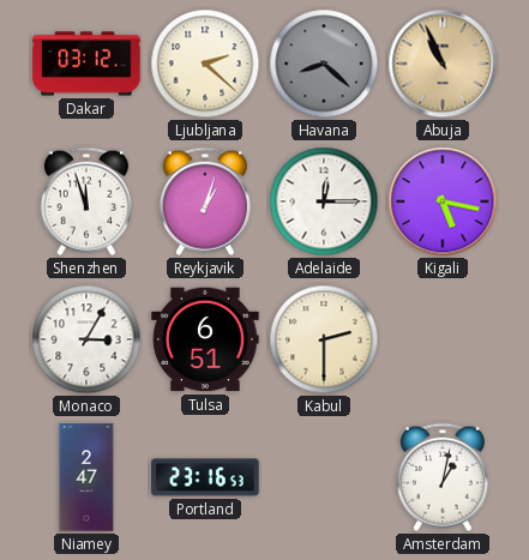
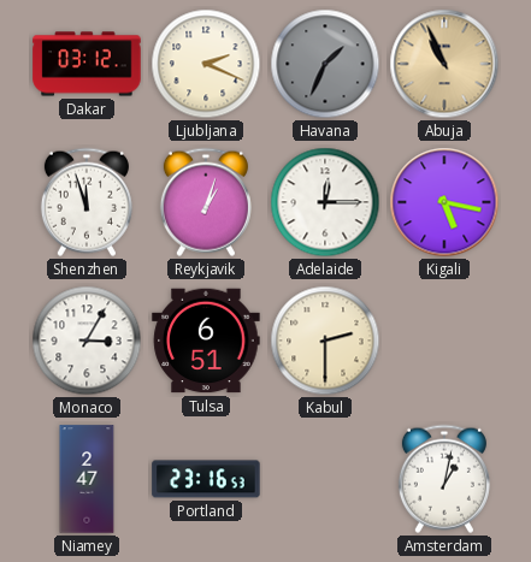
Ljubljana: 2:22 -> 2:19
Havana: 8:22 -> 1:34
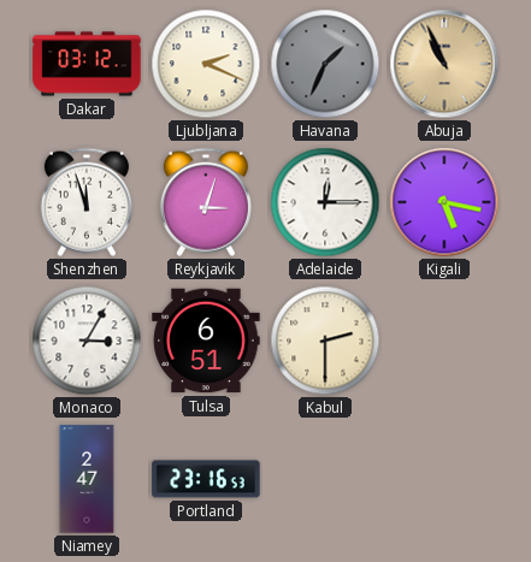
Reykjavik: 1:03 -> 3:03
Amsterdam: 1:02 -> none
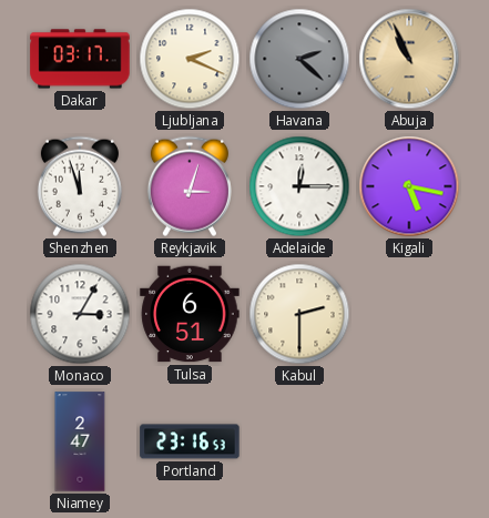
Dakar: 03:12 -> 03:17
Havana: 1:34 -> 2:22
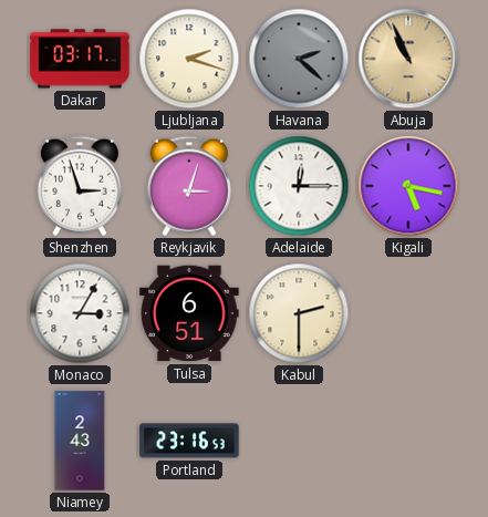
Ljubljana: 2:19 -> 2:18
Shenzhen: 11:57 -> 2:57
Niamey: 2:47 -> 2:43
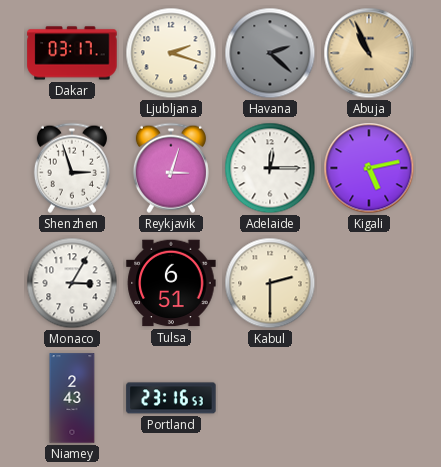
Kigali: 5:17 -> 5:13
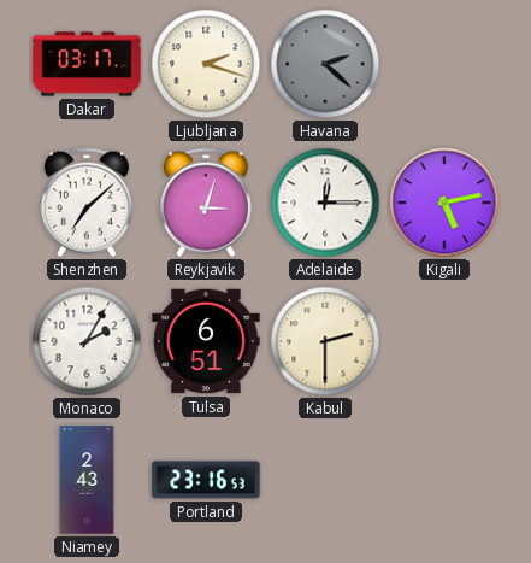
Abuja: 10:56 -> none
Shenzhen: 2:57 -> 7:08
Monaco: 3:05 -> 2:05
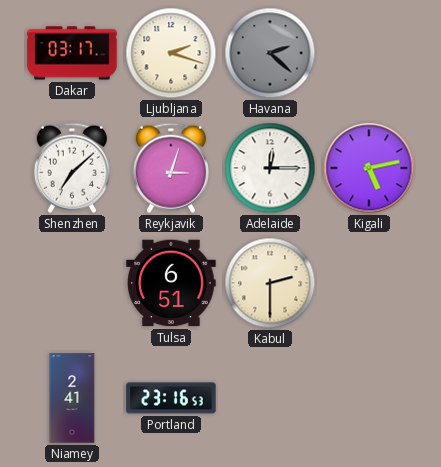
Monaco: 2:05 -> none
Niamey: 2:43 -> 2:41
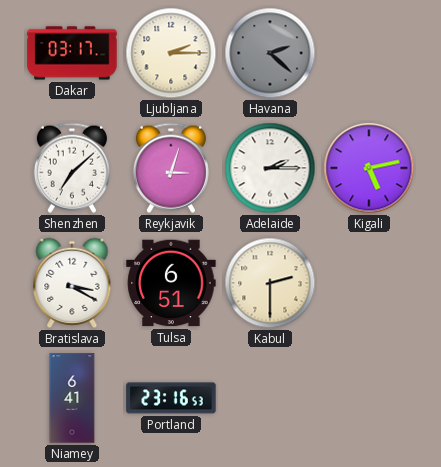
Ljubljana: 2:18 -> 2:15
Adelaide: 12:15 -> 2:15
Bratislava: none -> 3:20
Niamey: 2:41 -> 6:41
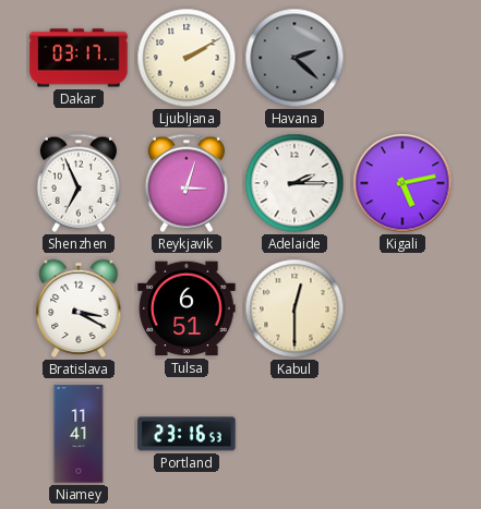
Ljubljana: 2:15 -> 2:10
Shenzhen: 7:08 -> 6:56
Kabul: 2:30 -> 12:30
Niamey: 6:41 -> 11:41
